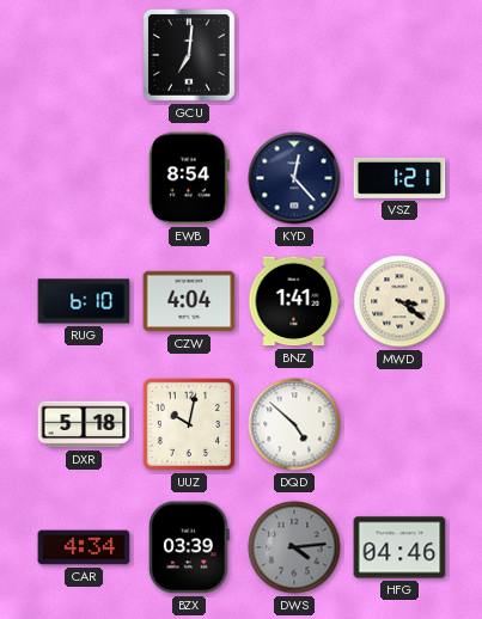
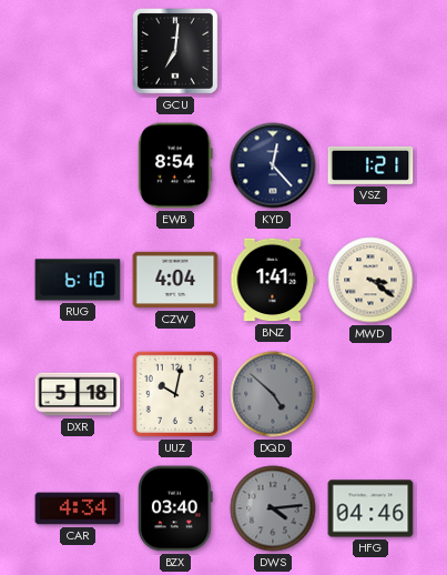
DQD dial: white -> grey
BZX: 03:39 -> 03:40
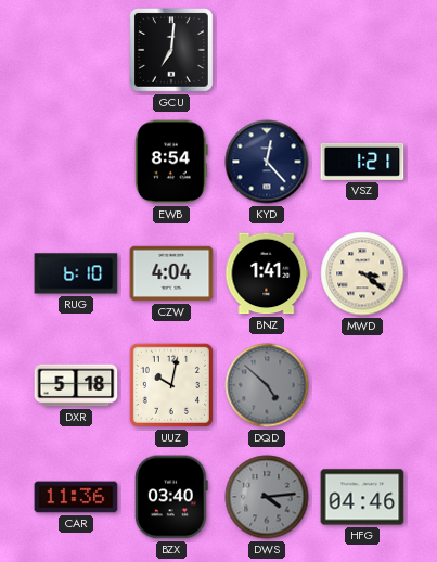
CAR: 4:34 -> 11:36
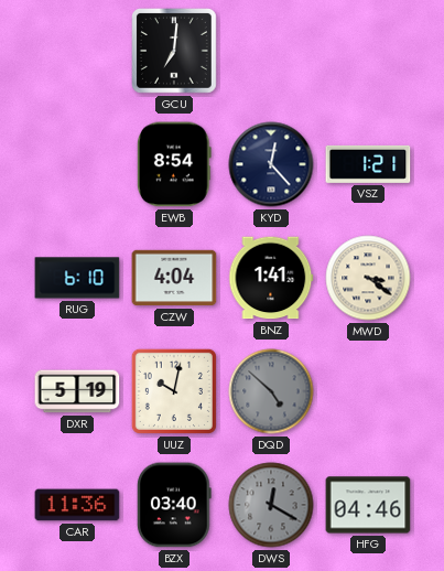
DXR: 5:18 -> 5:19
DWS: 4:14 -> 12:20
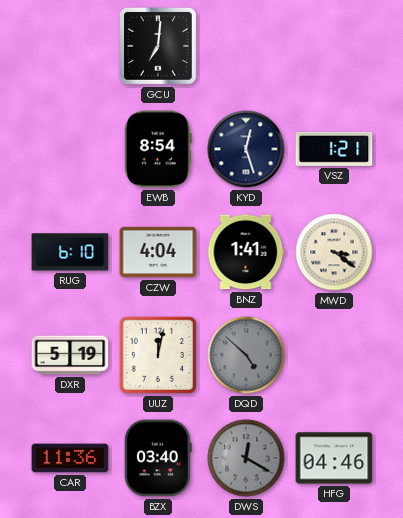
KYD: 12:23 -> 12:27
UUZ: 10:02 -> 12:02
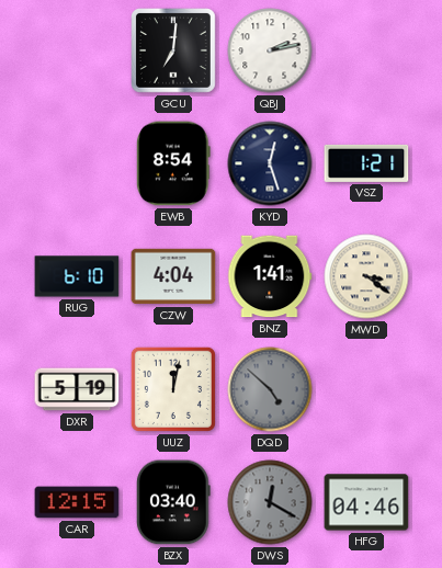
QBJ: none -> 2:13
CAR: 11:36 -> 12:15
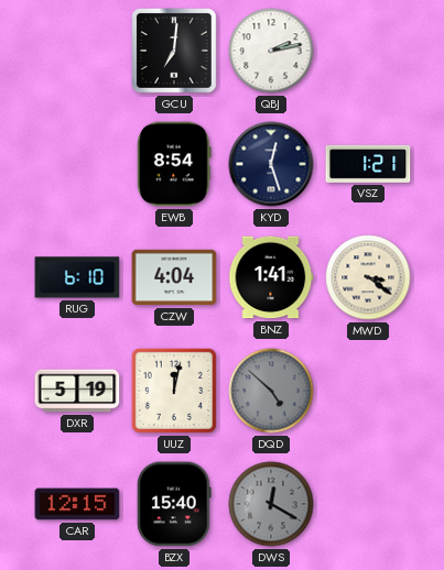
BZX: 03:40 -> 15:40
HFG: 04:46 -> none
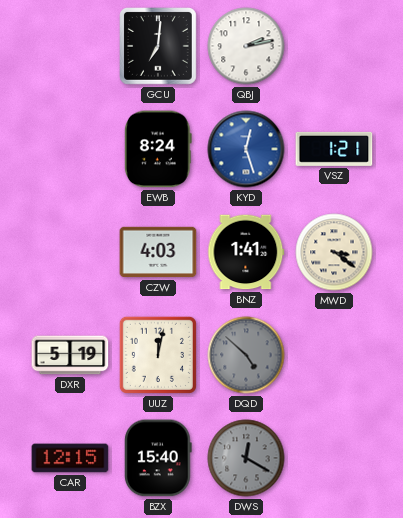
EWB: 8:54 -> 8:24
KYD dial: navy -> blue
RUG: 6:10 -> none
CZW: 4:04 -> 4:03
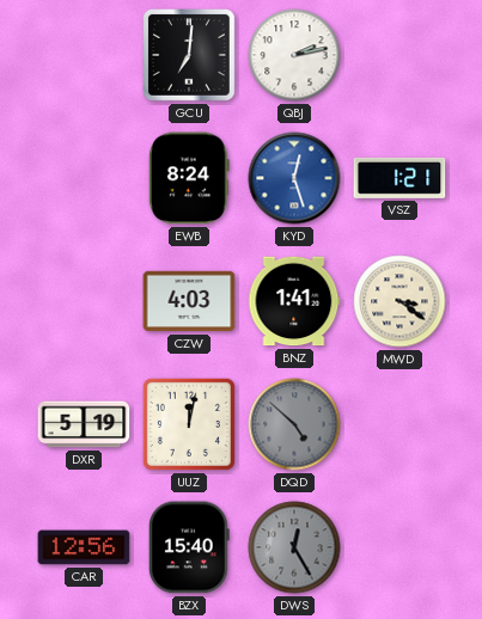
CAR: 12:15 -> 12:56
DWS: 12:20 -> 12:25
